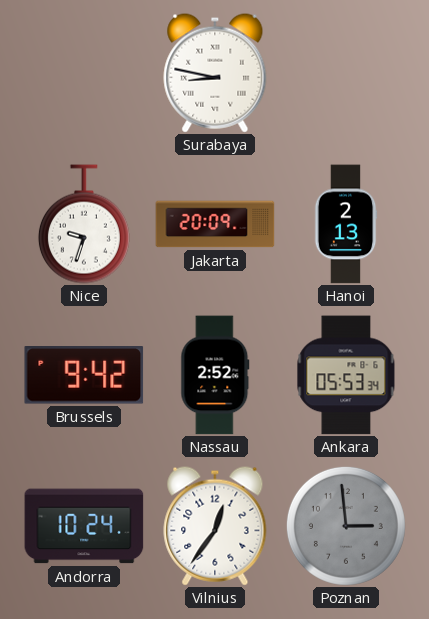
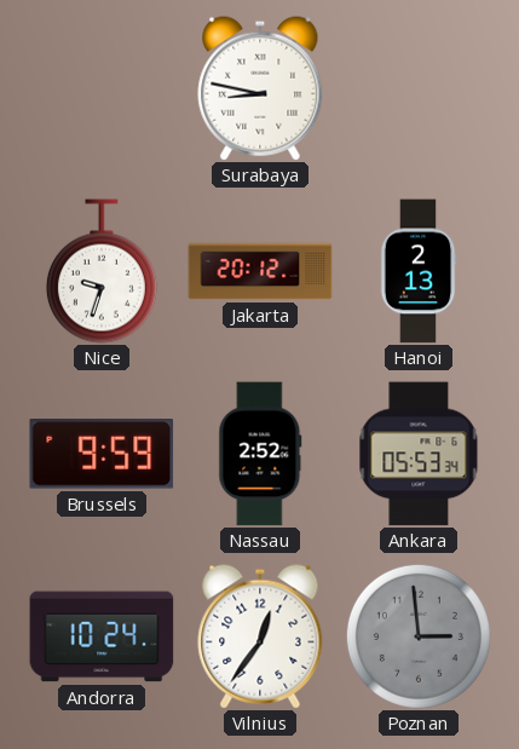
Jakarta: 20:09 -> 20:12
Brussels: 9:42 -> 9:59
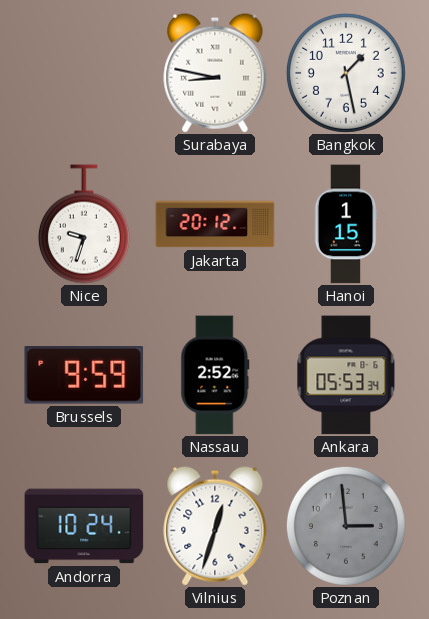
Bangkok: none -> 1:28
Hanoi: 2:13 -> 1:15
Vilnius: 12:36 -> 12:33
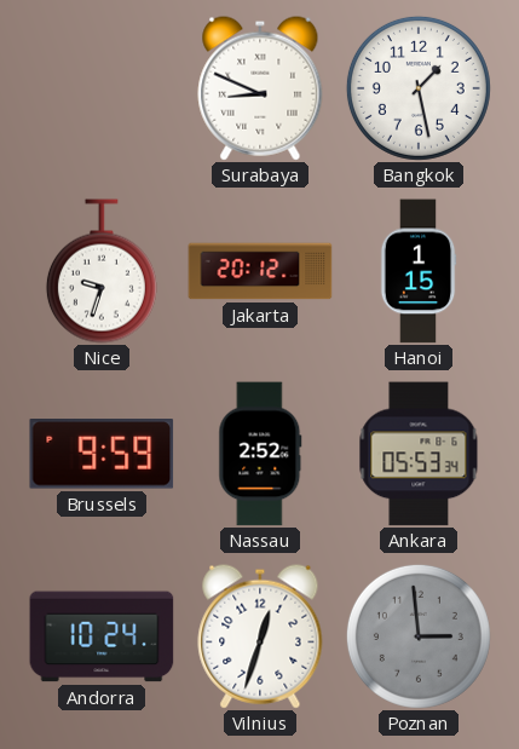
Surabaya: 8:47 -> 8:49
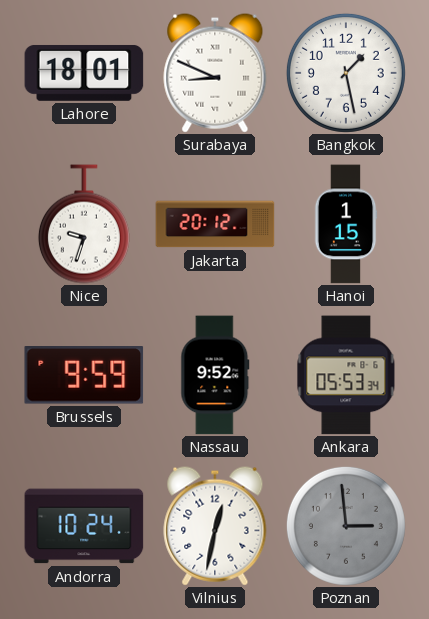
Lahore: none -> 18:01
Nassau: 2:52 -> 9:52
Vilnius: 12:33 -> 12:32
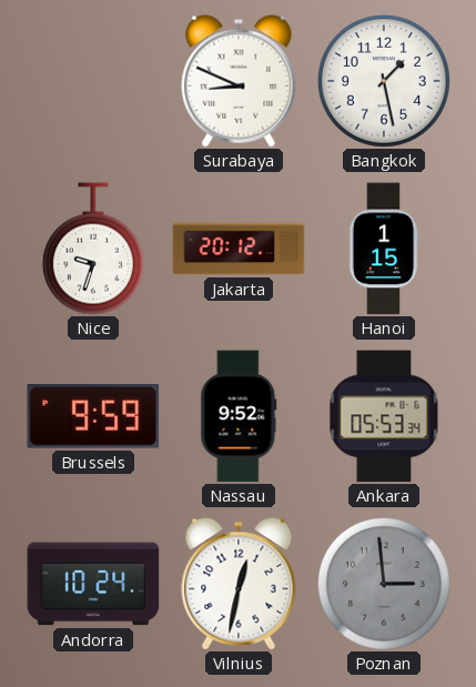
Lahore: 18:01 -> none
